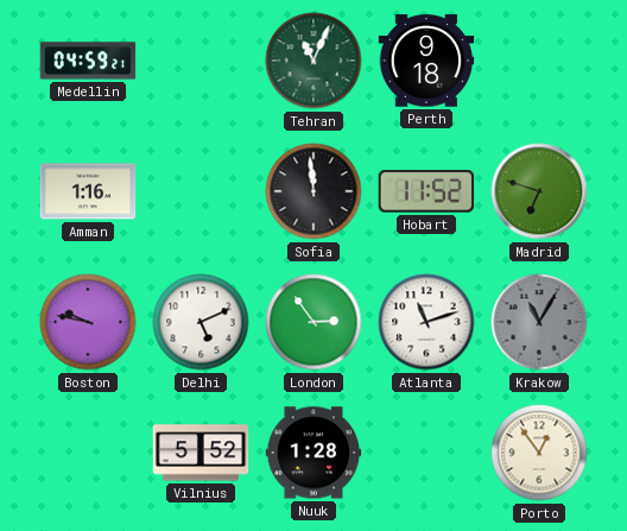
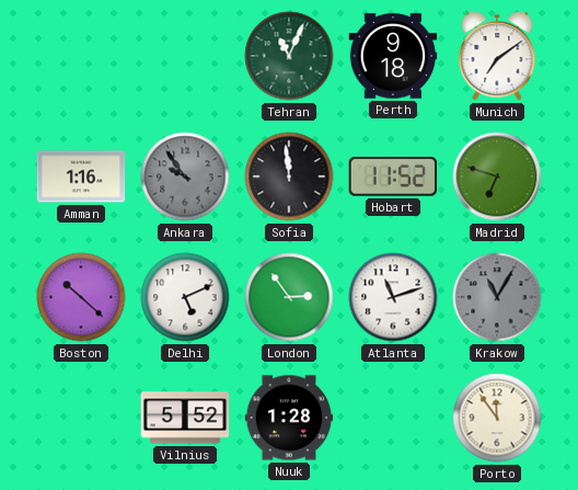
Medellin: 04:59 -> none
Munich: none -> 7:09
Ankara: none -> 9:54
Boston: 9:47 -> 10:22
Porto: 12:54 -> 11:54
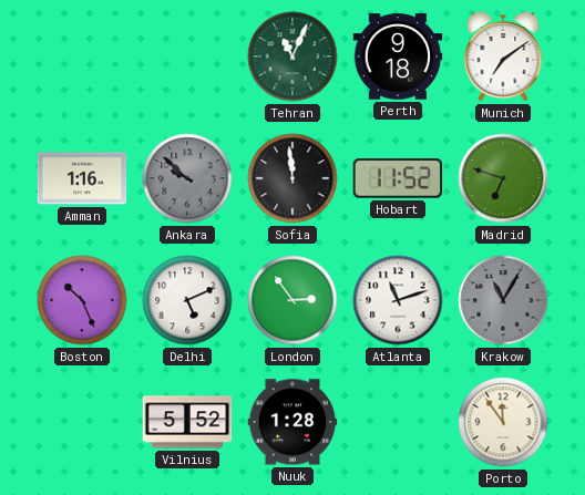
Ankara: 9:54 -> 9:52
Boston: 10:22 -> 10:26
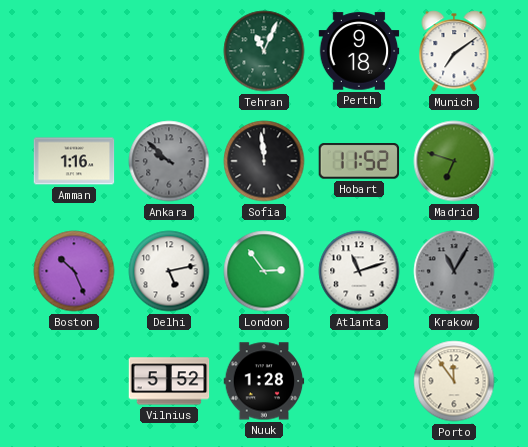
Delhi: 5:11 -> 5:13
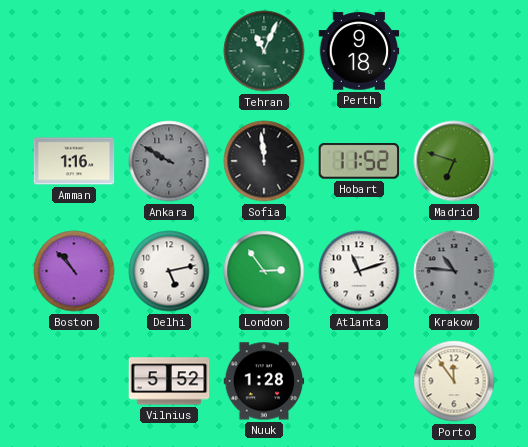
Munich: 7:09 -> none
Ankara: 9:52 -> 9:50
Boston: 10:26 -> 10:53
Krakow: 11:05 -> 10:46
